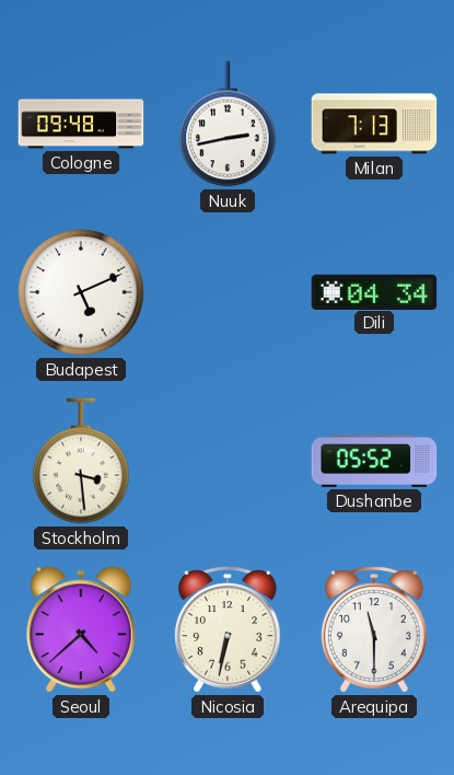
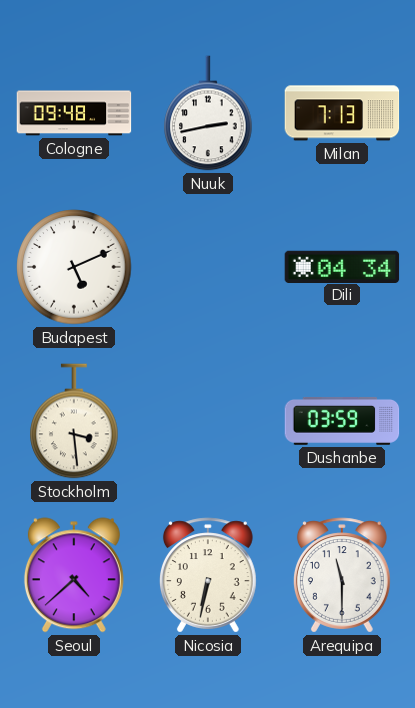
Dushanbe: 05:52 -> 03:59
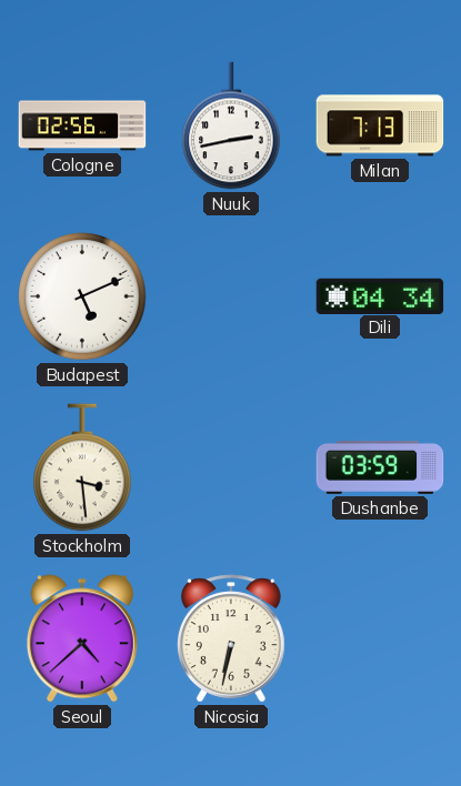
Cologne: 09:48 -> 02:56
Arequipa: 11:30 -> none
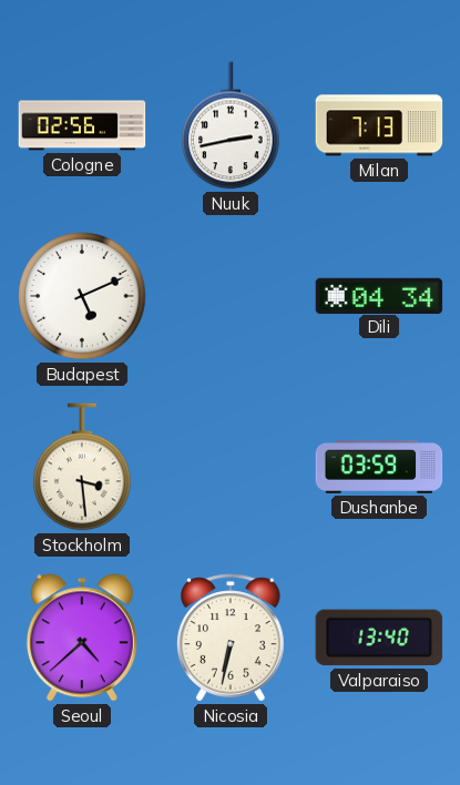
Valparaiso: none -> 13:40
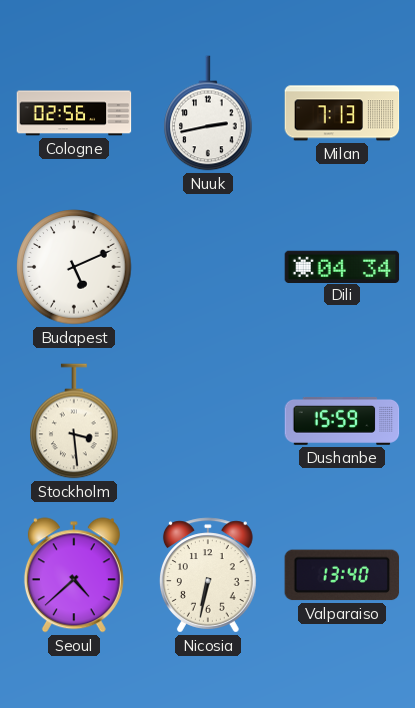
Dushanbe: 03:59 -> 15:59
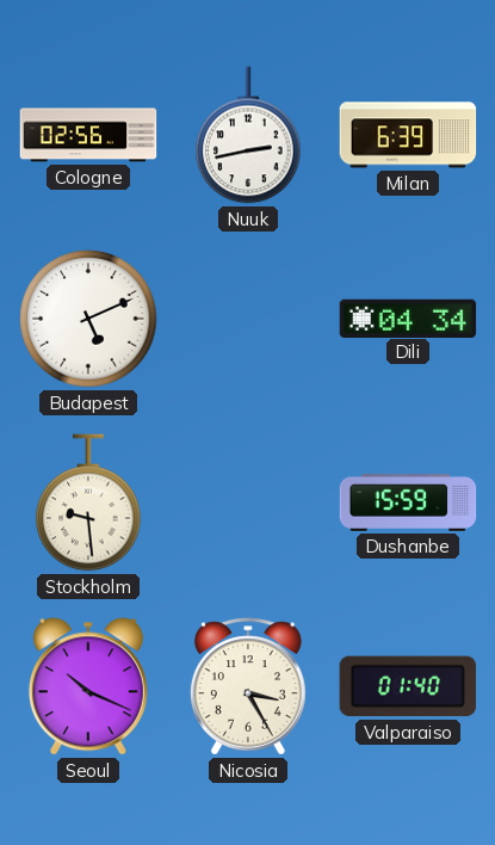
Milan: 7:13 -> 6:39
Stockholm: 3:29 -> 9:29
Seoul: 4:38 -> 10:19
Nicosia: 6:32 -> 3:25
Valparaiso: 13:40 -> 01:40
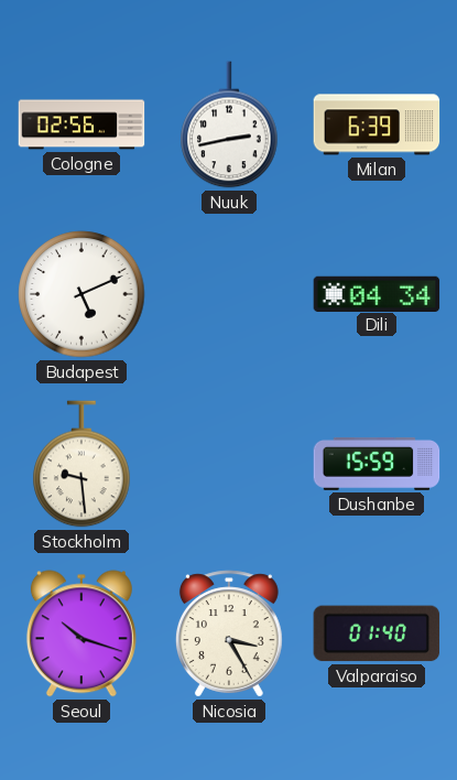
Seoul: 10:19 -> 10:18
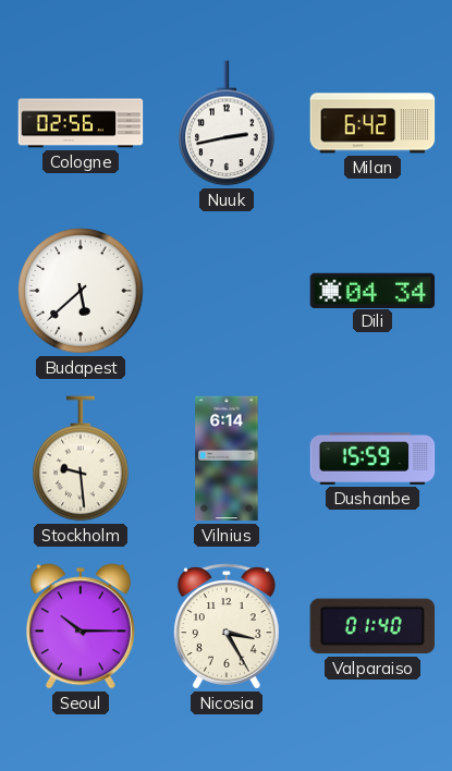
Milan: 6:39 -> 6:42
Budapest: 5:11 -> 5:38
Vilnius: none -> 6:14
Seoul: 10:18 -> 10:15
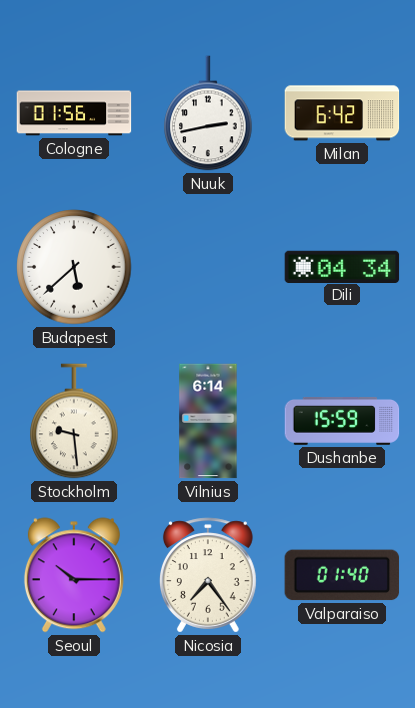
Cologne: 02:56 -> 01:56
Nicosia: 3:25 -> 7:24
